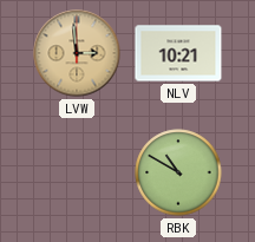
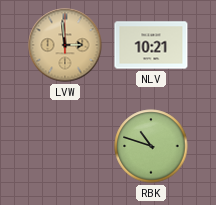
RBK: 10:50 -> 10:48
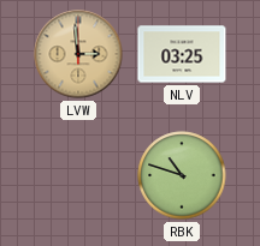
NLV: 10:21 -> 03:25
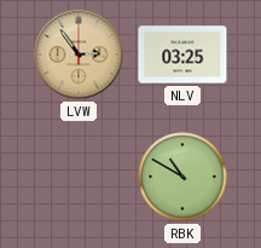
LVW: 2:59 -> 2:54
RBK: 10:48 -> 10:50
